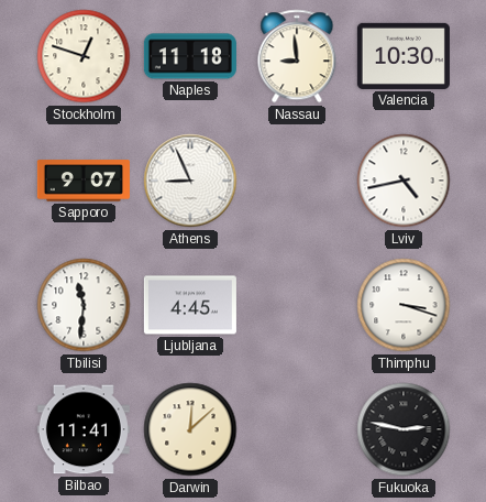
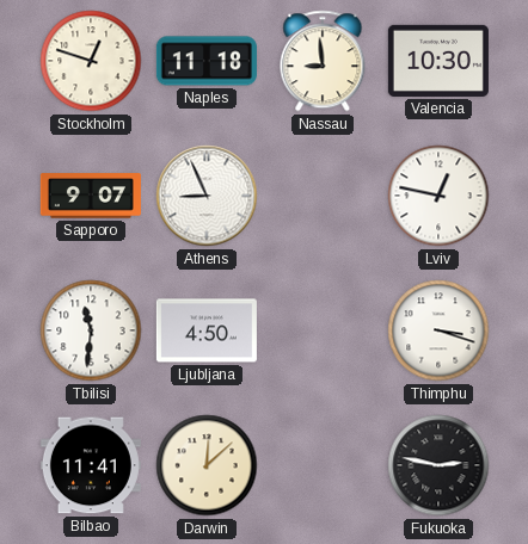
Lviv: 4:43 -> 12:47
Ljubljana: 4:45 -> 4:50
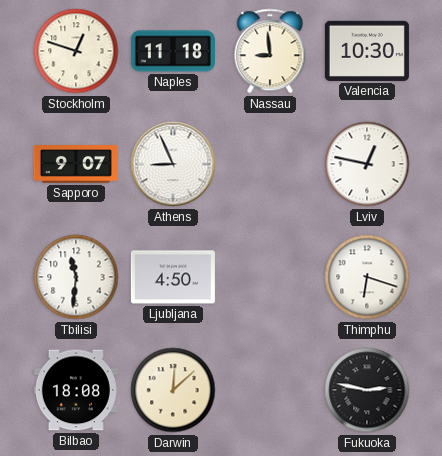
Thimphu: 3:18 -> 6:18
Bilbao: 11:41 -> 18:08
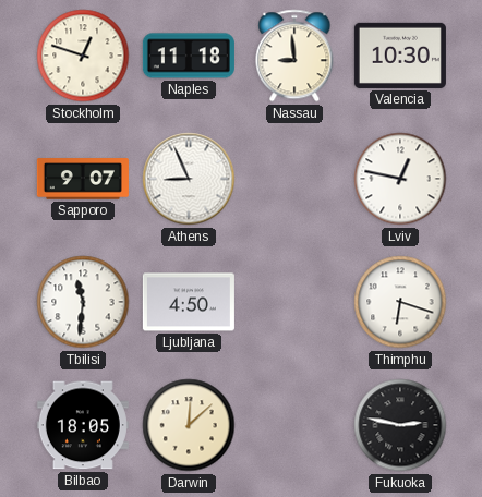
Bilbao: 18:08 -> 18:05
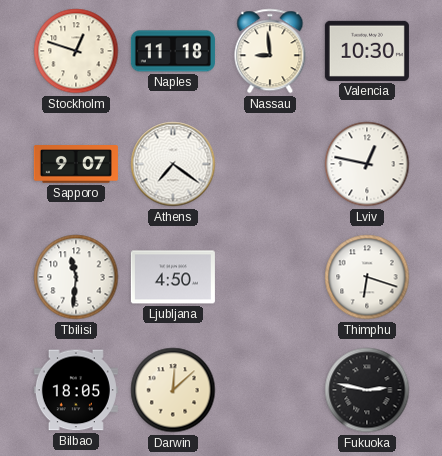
Athens: 8:56 -> 7:21
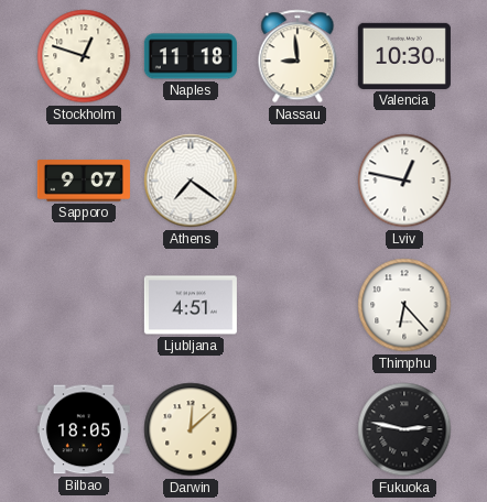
Tbilisi: 11:31 -> none
Ljubljana: 4:50 -> 4:51
Thimphu: 6:18 -> 6:23
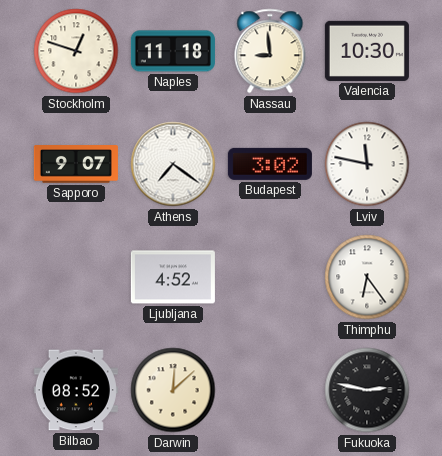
Budapest: none -> 3:02
Lviv: 12:47 -> 11:47
Ljubljana: 4:51 -> 4:52
Thimphu: 6:23 -> 6:24
Bilbao: 18:05 -> 08:52
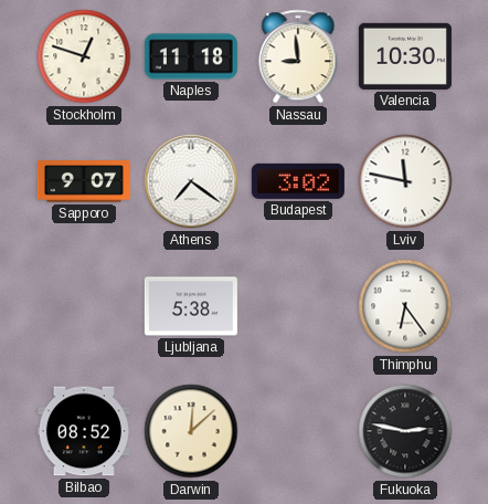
Ljubljana: 4:52 -> 5:38
